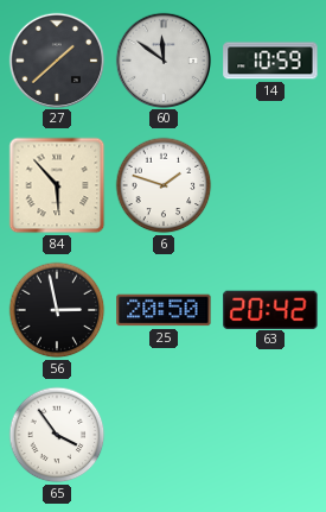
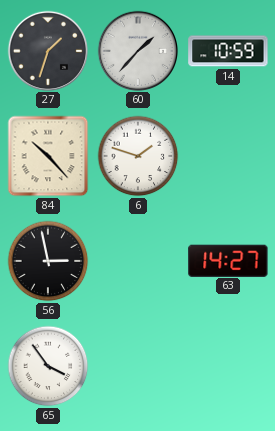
27: 1:38 -> 1:33
60: 11:51 -> 1:37
84: 5:53 -> 10:23
25: 20:50 -> none
63: 20:42 -> 14:27
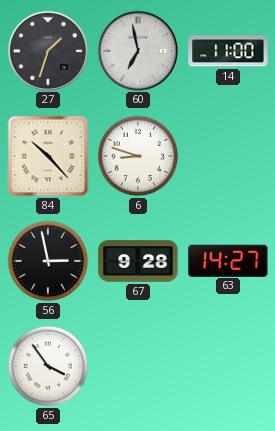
60: 1:37 -> 6:58
14: 10:59 -> 11:00
6: 1:48 -> 8:48
67: none -> 9:28
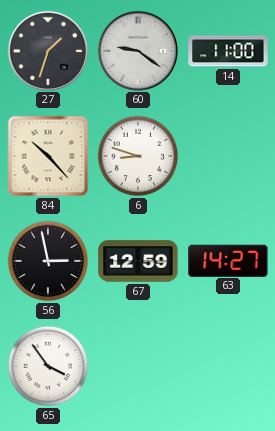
60: 6:58 -> 9:21
67: 9:28 -> 12:59
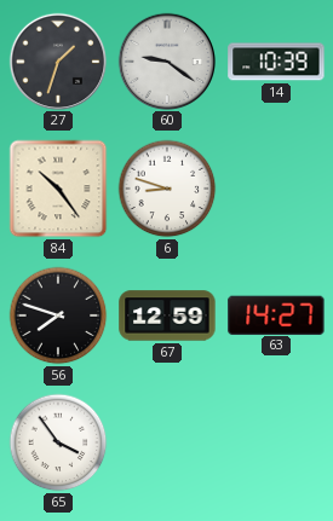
14: 11:00 -> 10:39
84: 10:23 -> 10:24
56: 2:58 -> 7:48
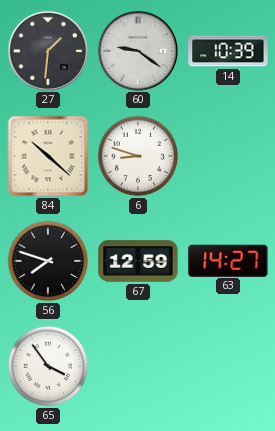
27: 1:33 -> 1:31
84: 10:24 -> 10:22
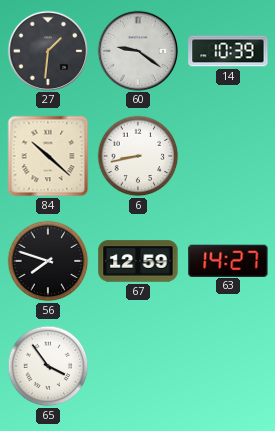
6: 8:48 -> 8:43
